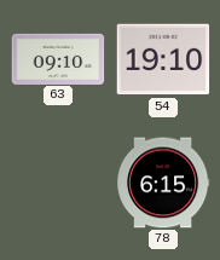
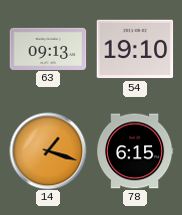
63: 09:10 -> 09:13
14: none -> 1:18
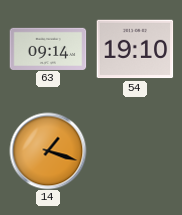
63: 09:13 -> 09:14
78: 6:15 -> none
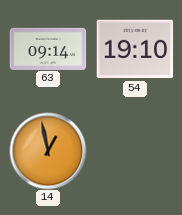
14: 1:18 -> 12:58
